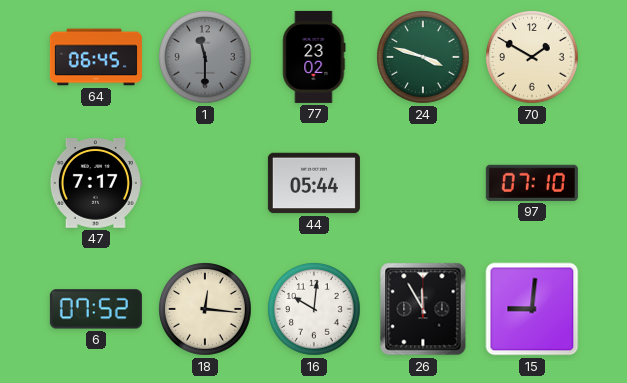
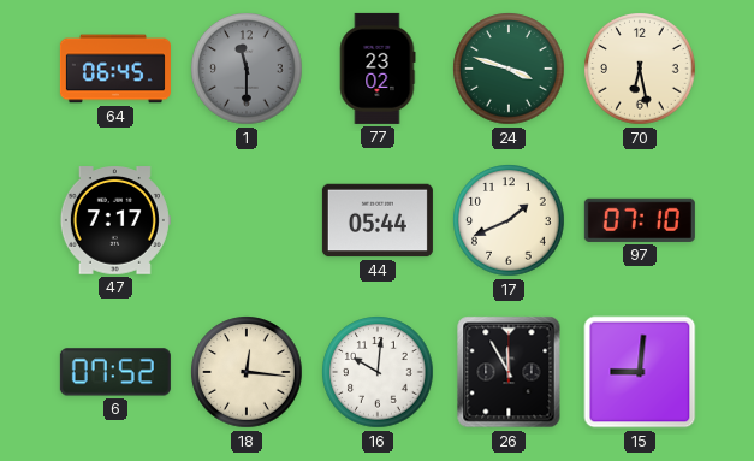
70: 1:50 -> 6:28
17: none -> 1:41
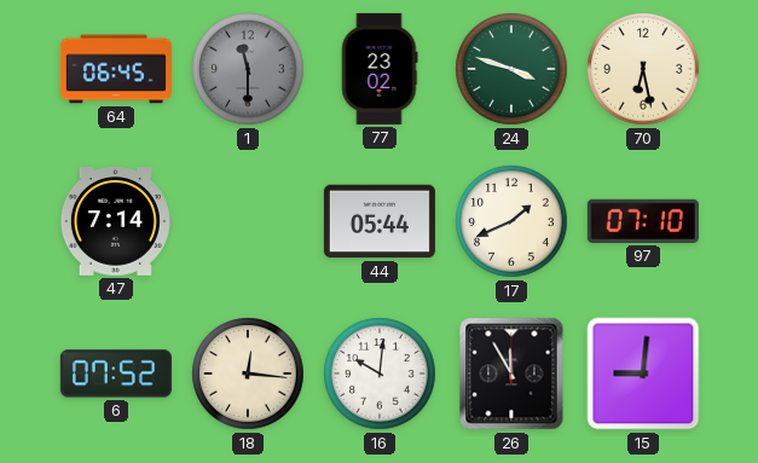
47: 7:17 -> 7:14
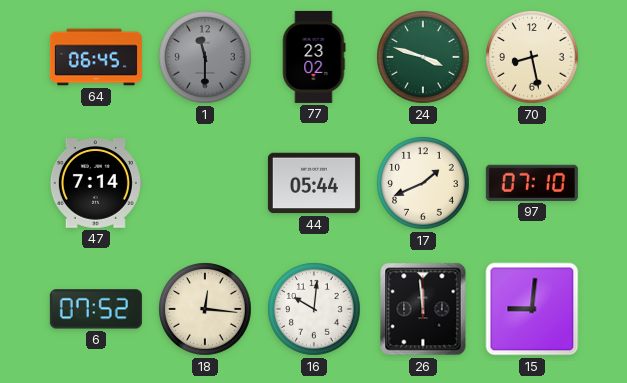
70: 6:28 -> 8:28
26: 11:55 -> 11:59
